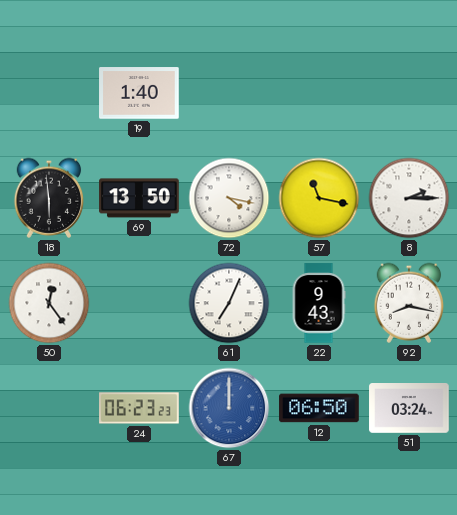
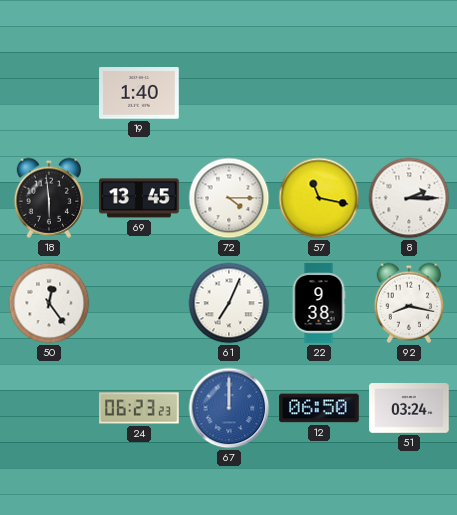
69: 13:50 -> 13:45
72: 4:17 -> 4:15
22: 9:43 -> 9:38
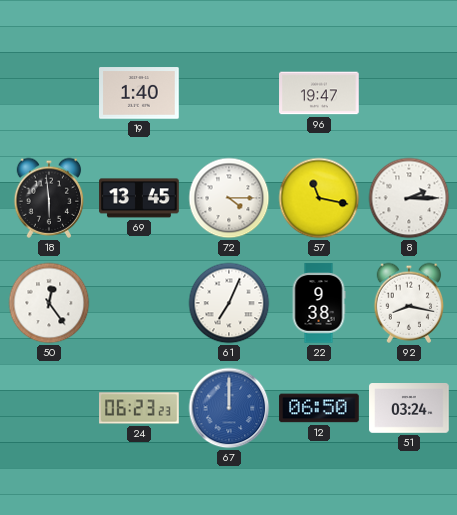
96: none -> 19:47
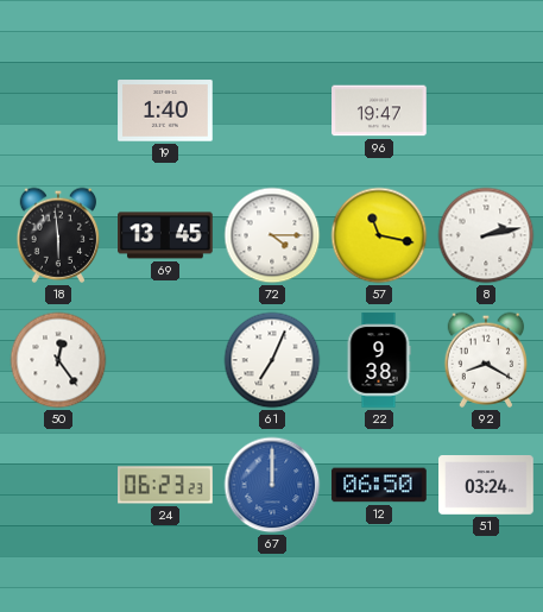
8: 2:15 -> 2:13
92: 8:17 -> 8:20
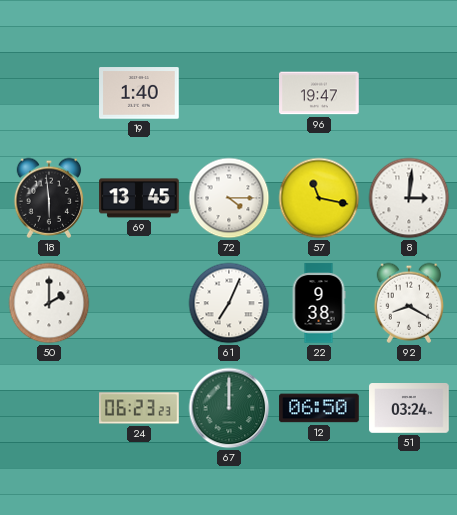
8: 2:13 -> 3:01
50: 12:24 -> 2:00
67 dial: blue -> green
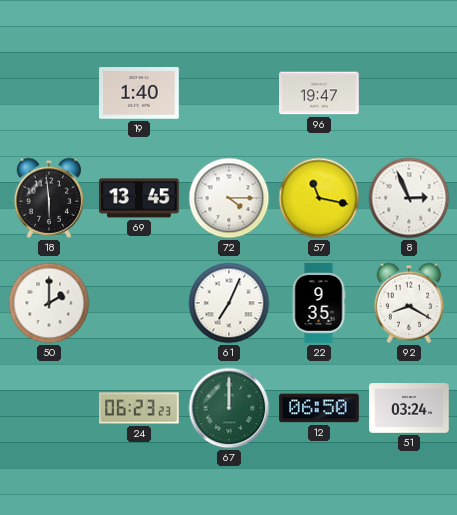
8: 3:01 -> 2:56
22: 9:38 -> 9:35
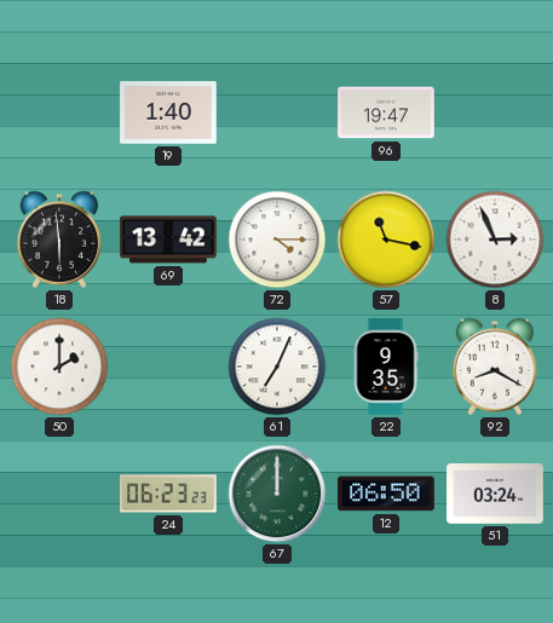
69: 13:45 -> 13:42
